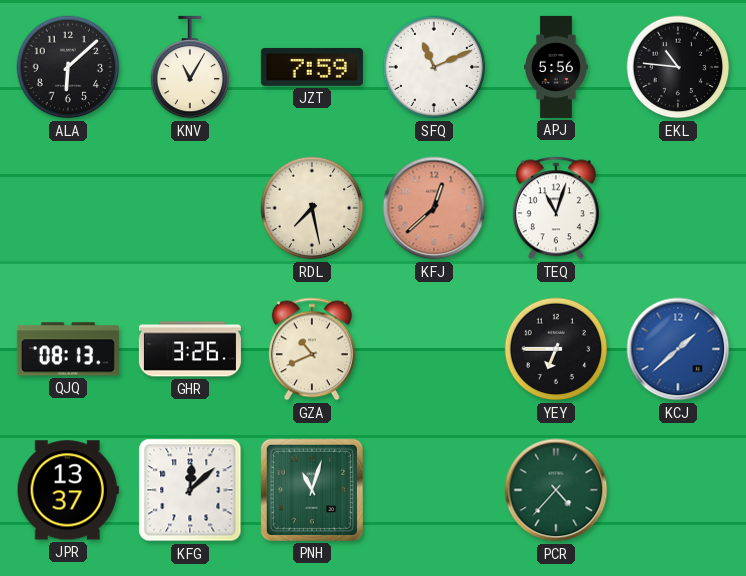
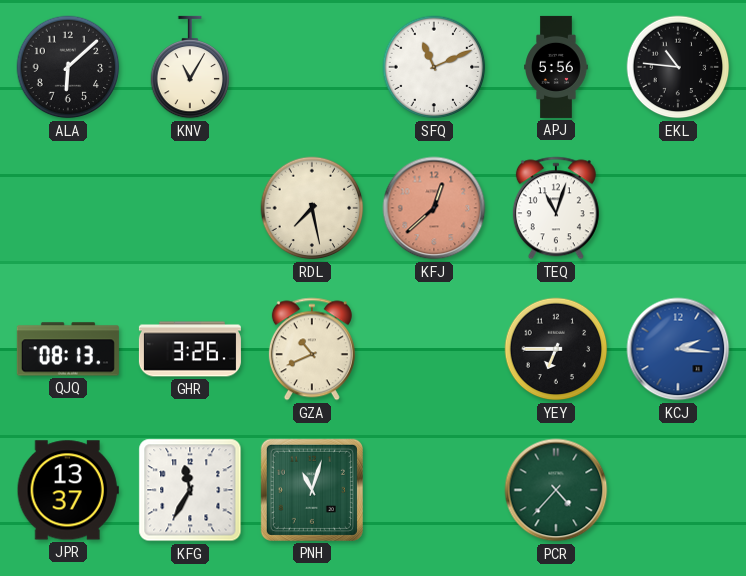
JZT: 7:59 -> none
KCJ: 1:38 -> 2:16
KFG: 12:08 -> 11:35
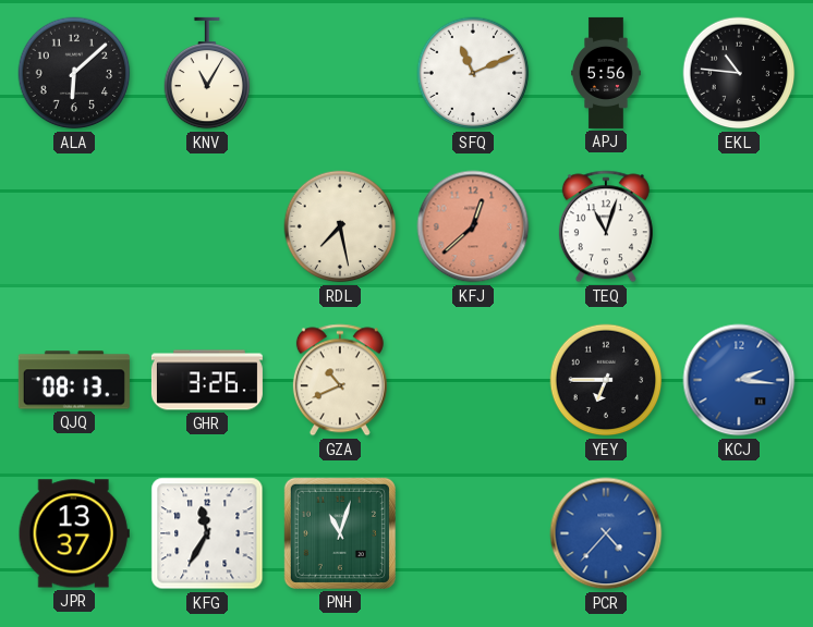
PCR dial: green -> blue
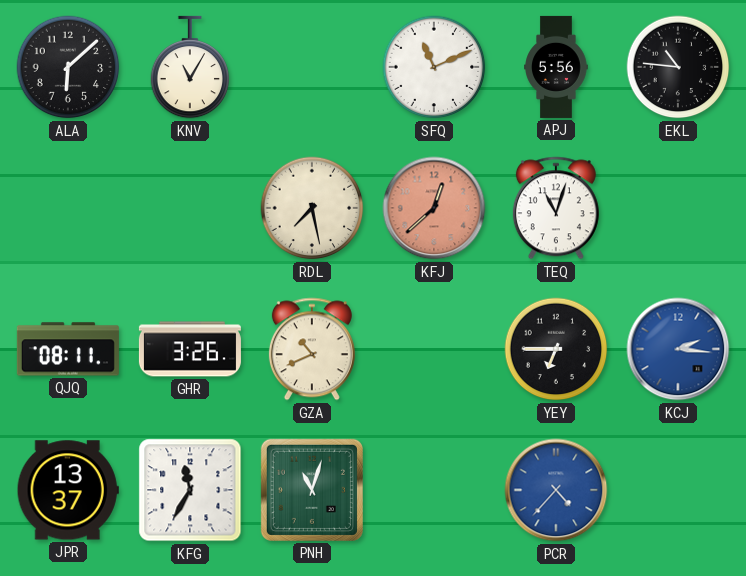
QJQ: 08:13 -> 08:11
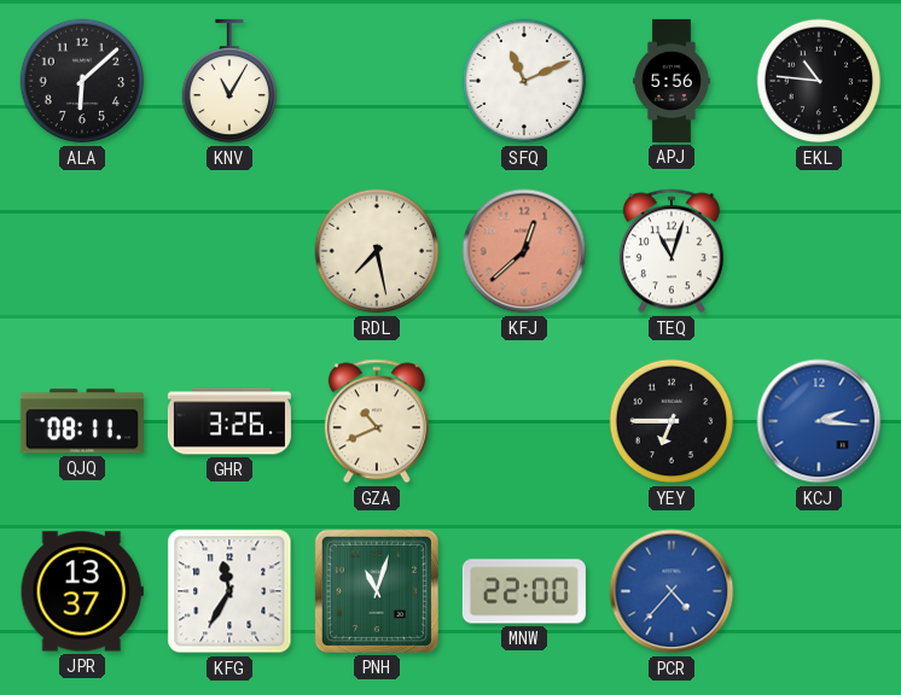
MNW: none -> 22:00
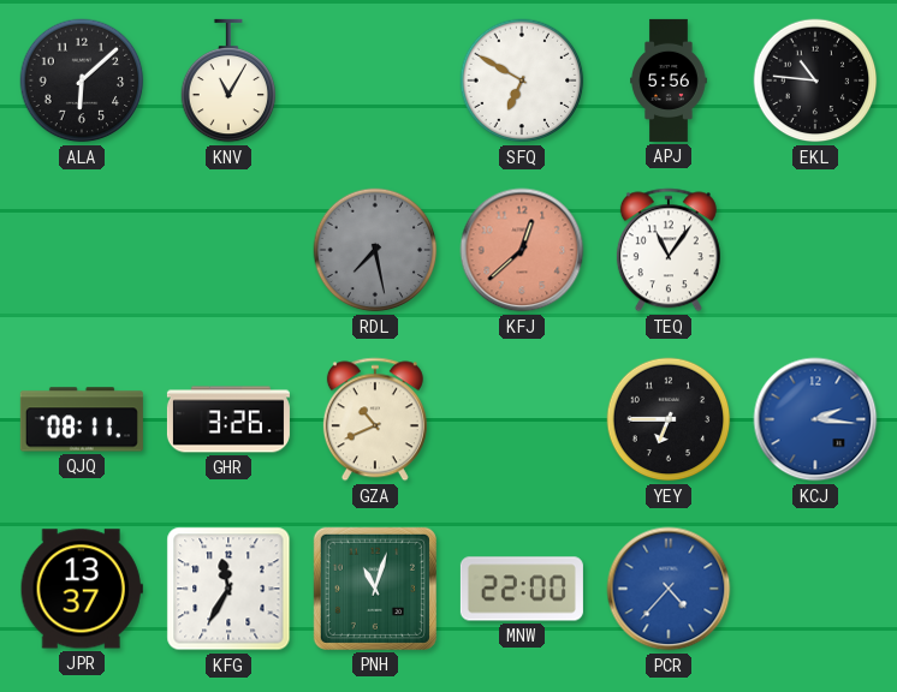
SFQ: 11:11 -> 6:50
RDL dial: cream -> grey
TEQ: 11:03 -> 11:06
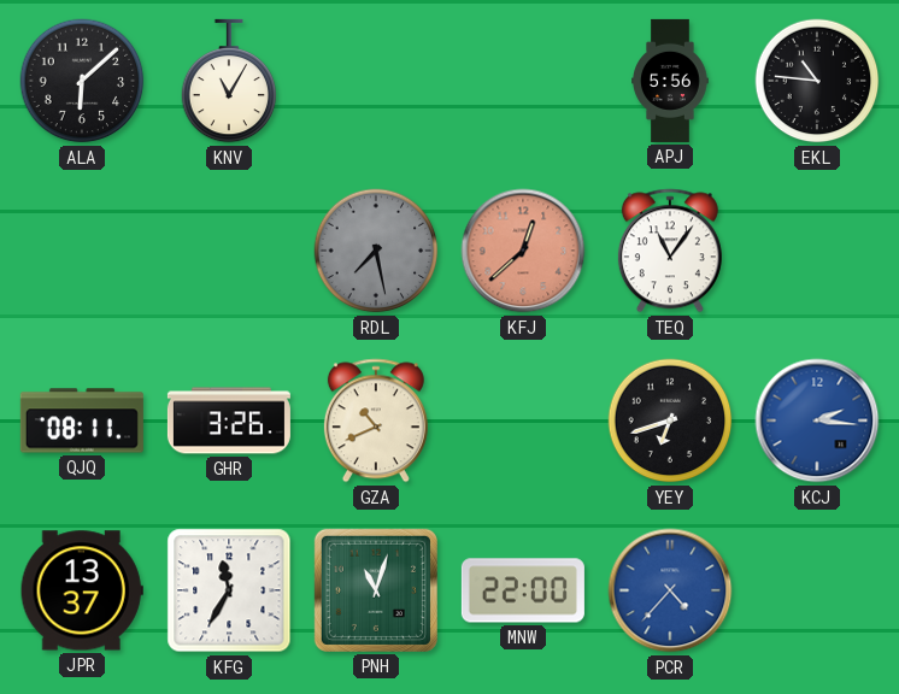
SFQ: 6:50 -> none
YEY: 6:45 -> 6:42
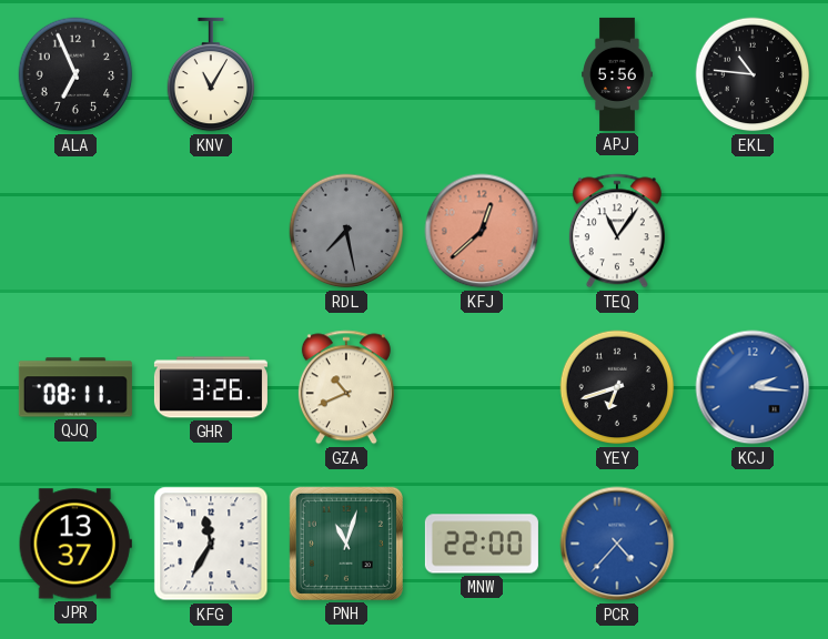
ALA: 6:08 -> 6:56
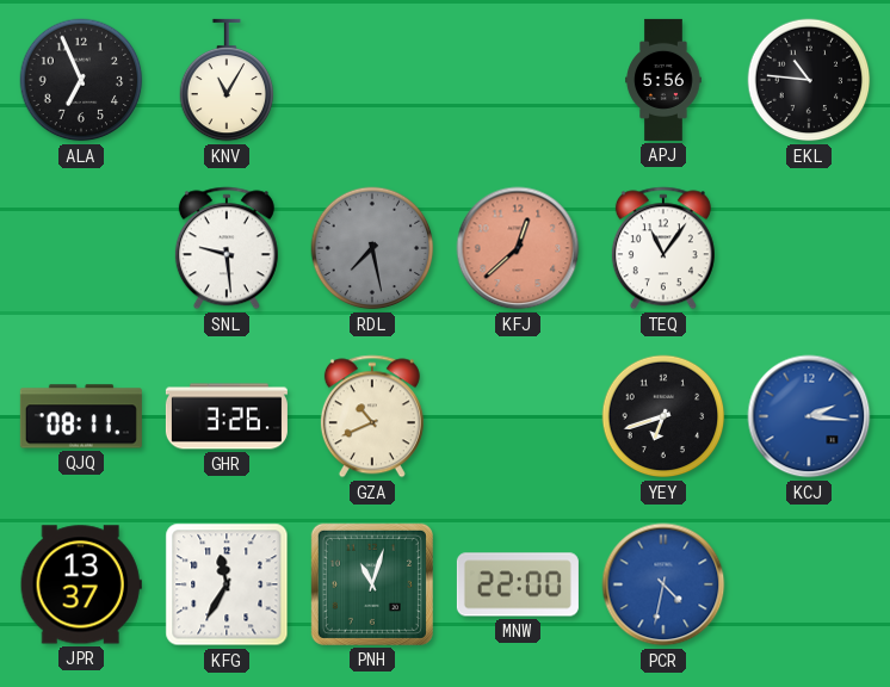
SNL: none -> 9:29
PCR: 4:37 -> 4:32
